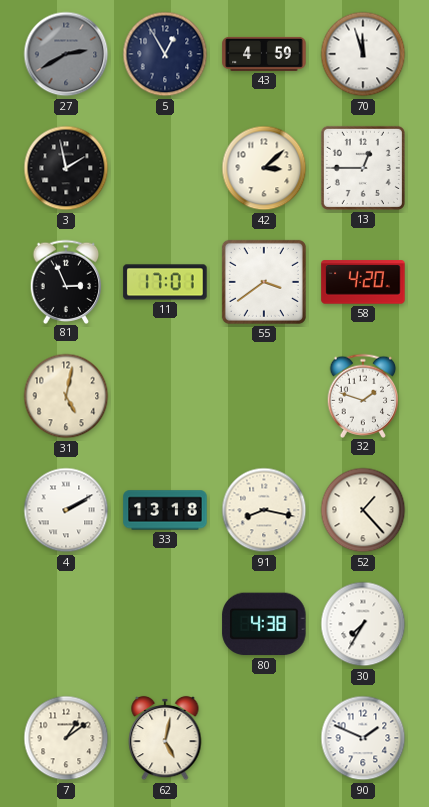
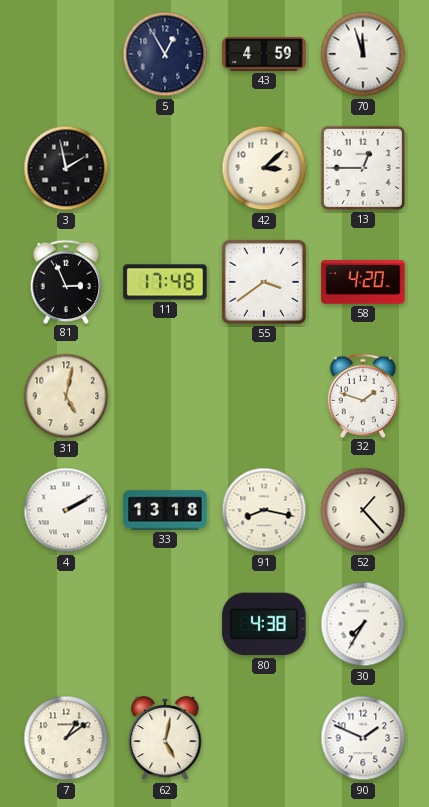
27: 2:40 -> none
11: 17:01 -> 17:48
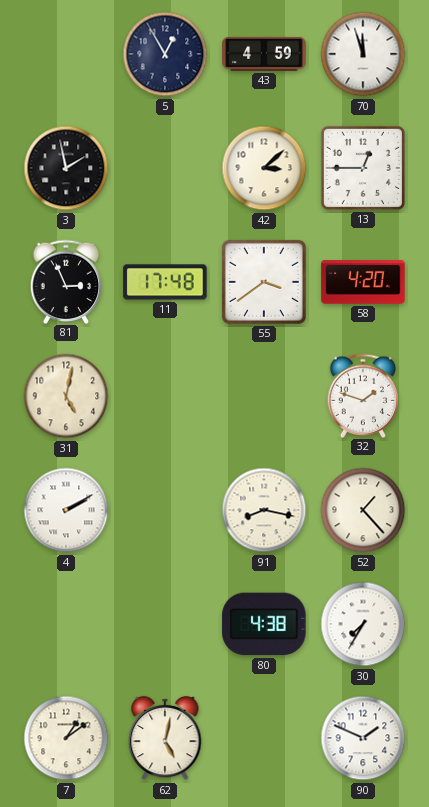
33: 13:18 -> none
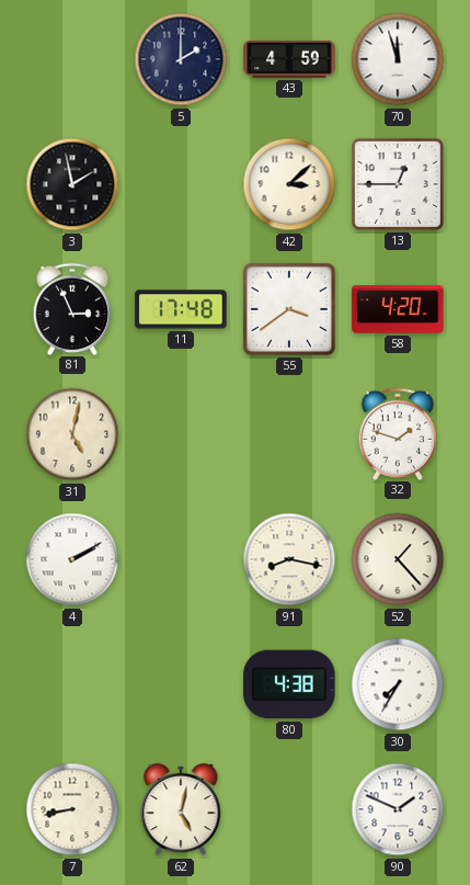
5: 12:55 -> 2:00
7: 1:09 -> 8:43
